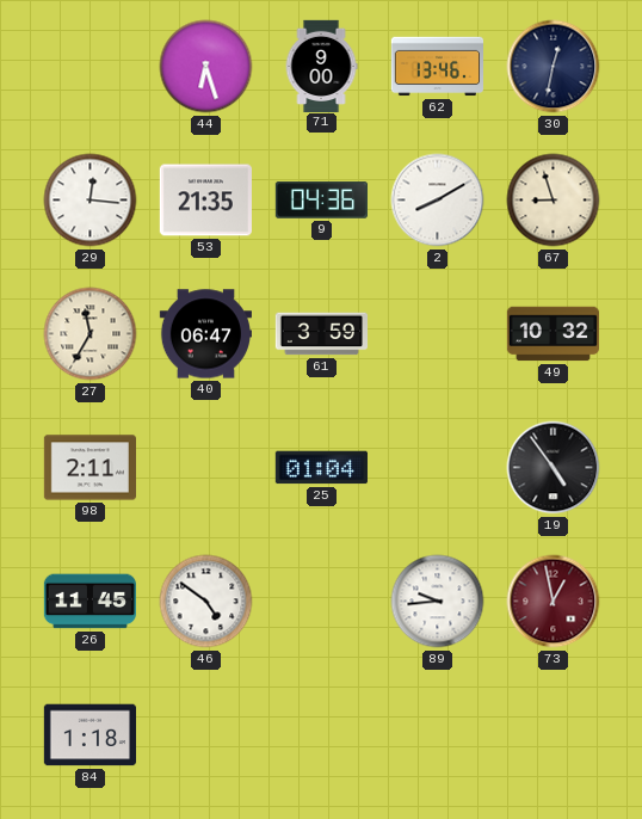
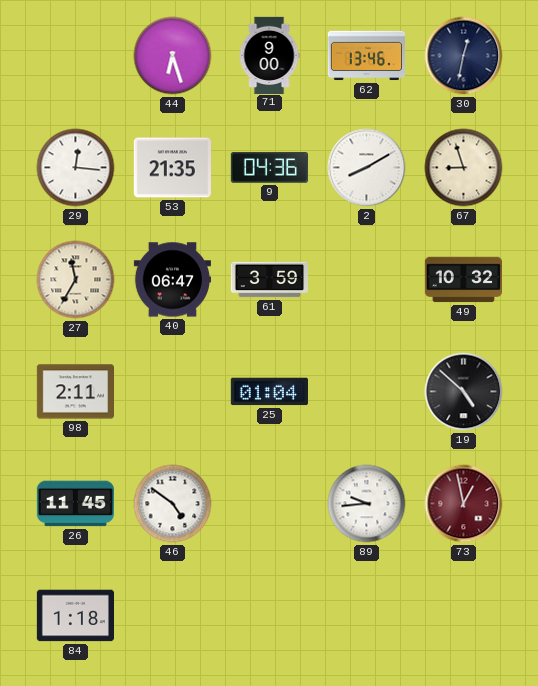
19: 4:54 -> 4:52
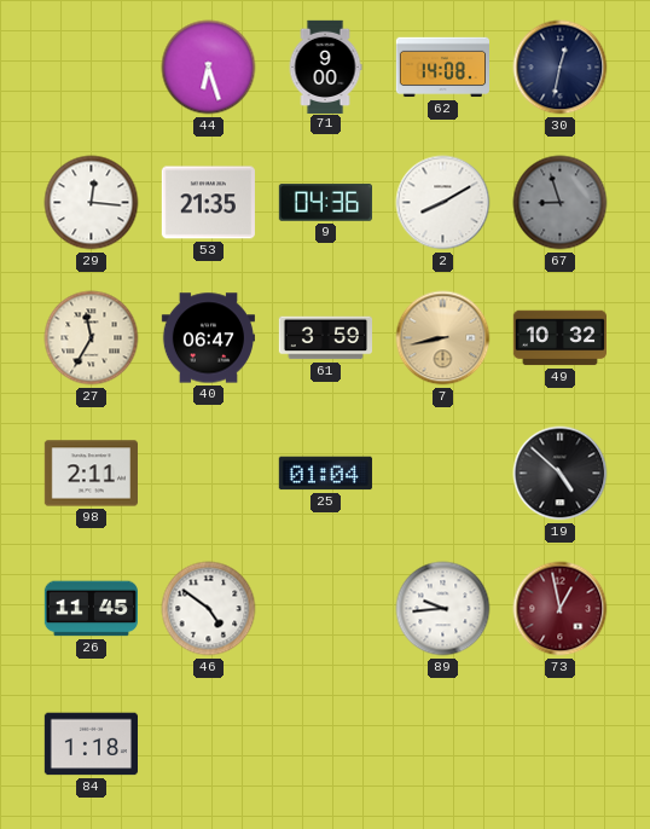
62: 13:46 -> 14:08
67 dial: cream -> grey
7: none -> 8:43
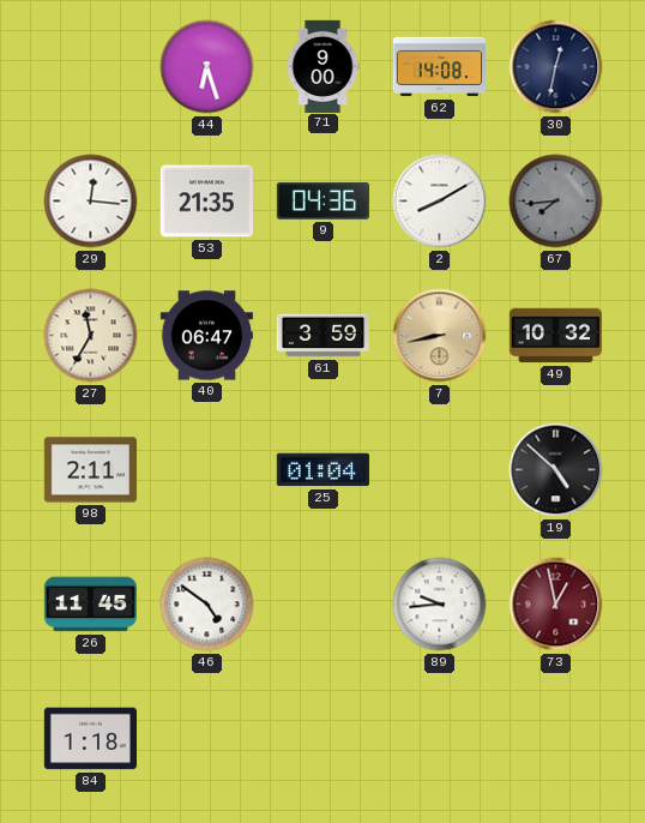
67: 8:57 -> 7:44
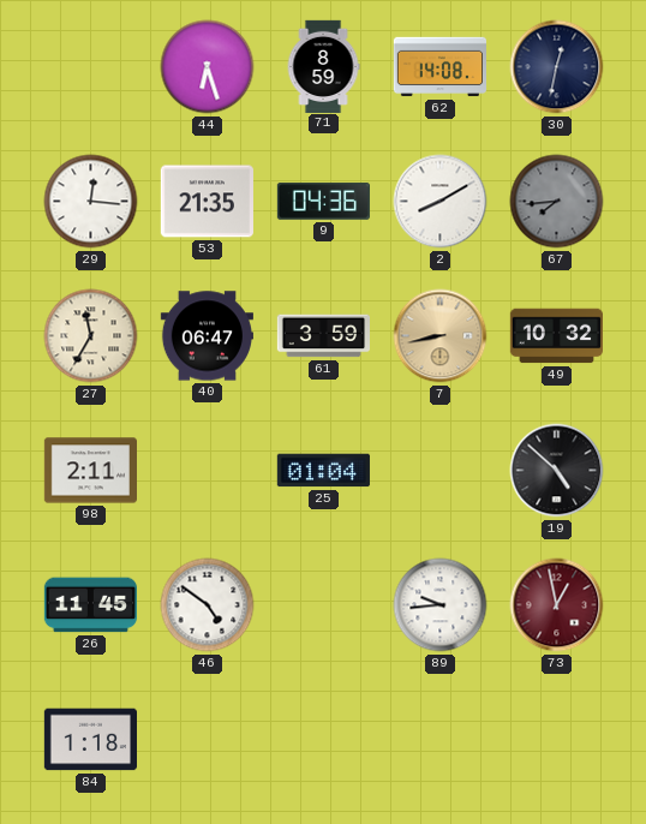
71: 9:00 -> 8:59
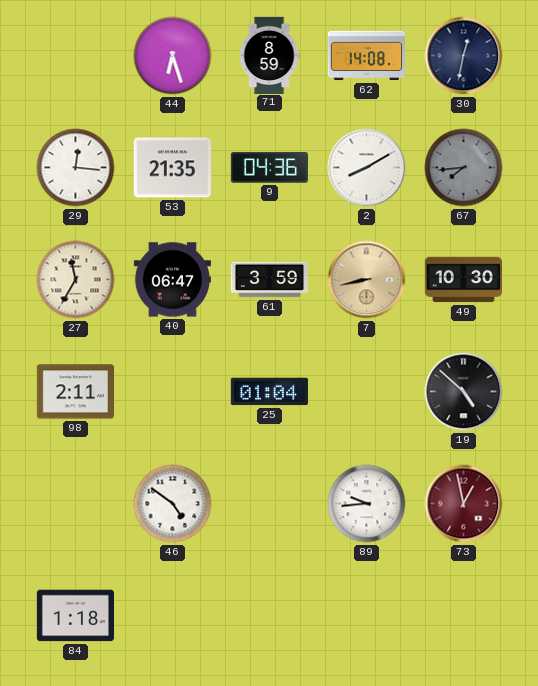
49: 10:32 -> 10:30
26: 11:45 -> none
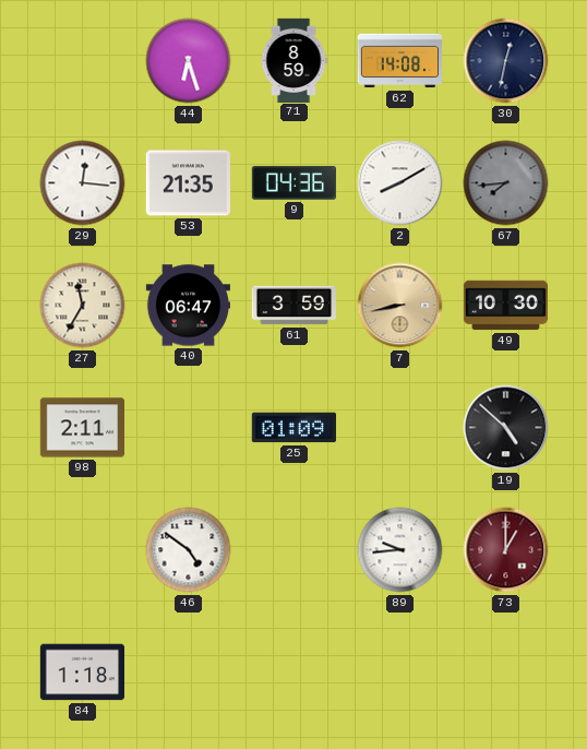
25: 01:04 -> 01:09
73: 12:58 -> 1:00
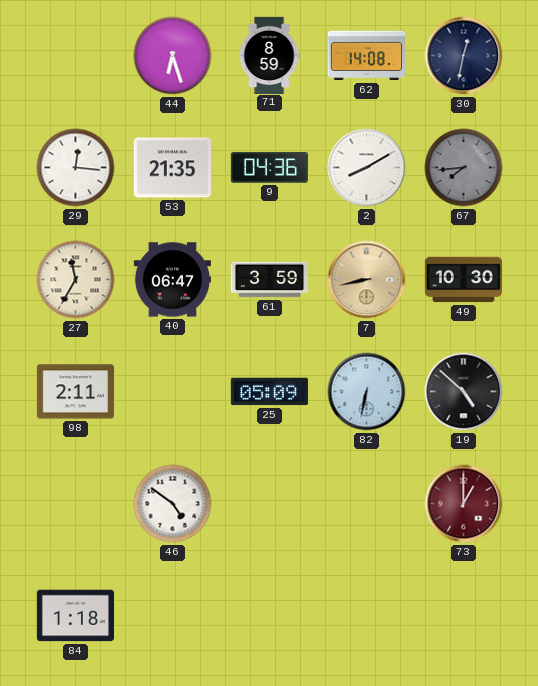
25: 01:09 -> 05:09
82: none -> 6:32
89: 9:44 -> none
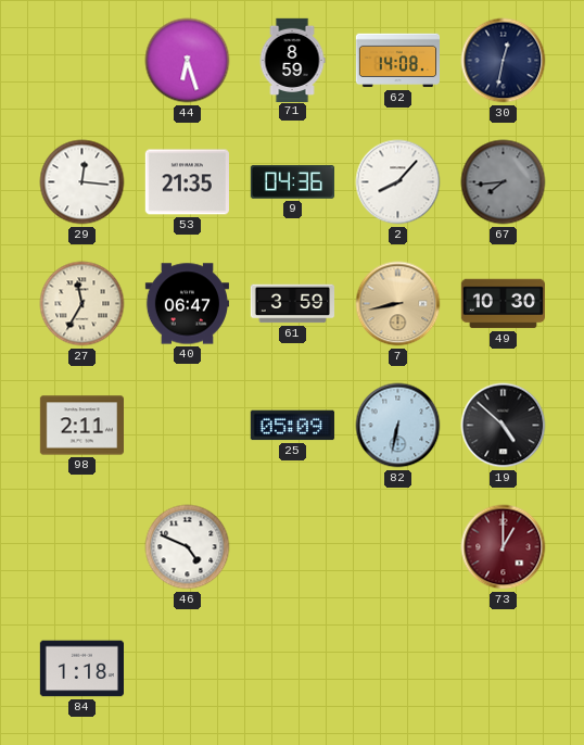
2: 8:10 -> 8:07
46: 4:51 -> 4:49
